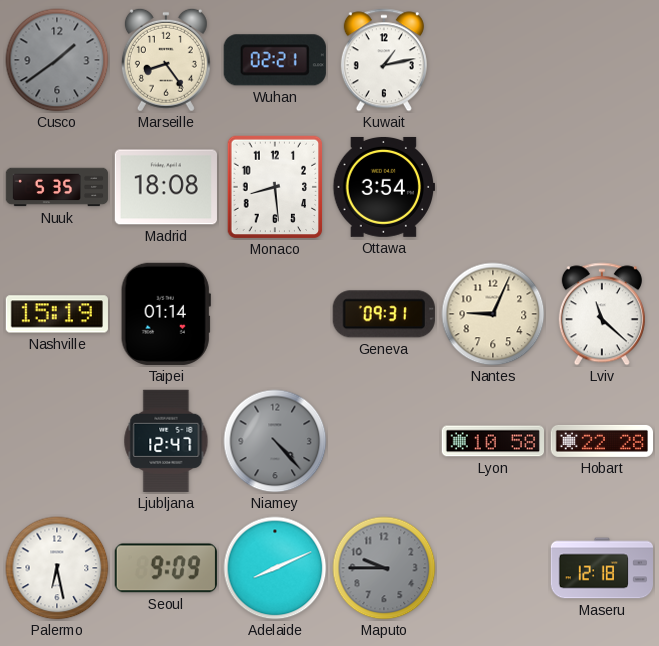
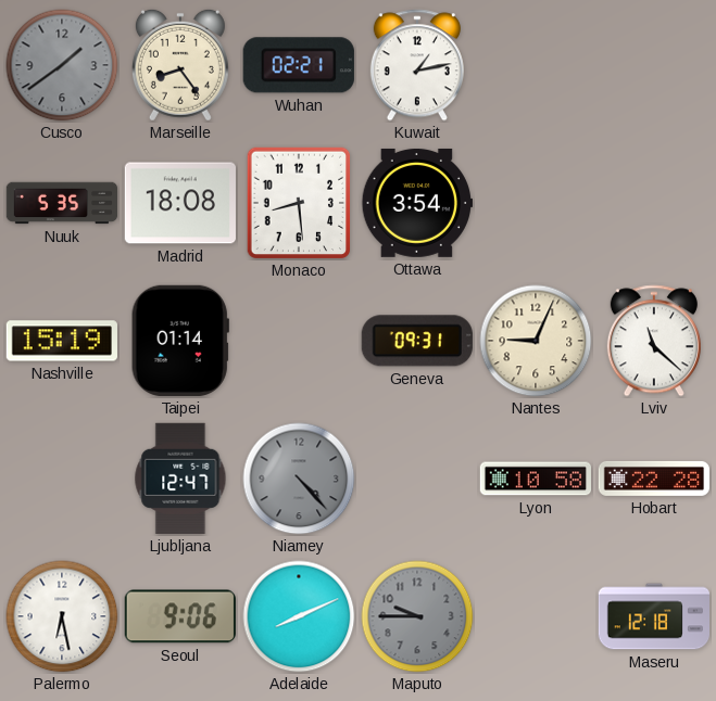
Seoul: 9:09 -> 9:06
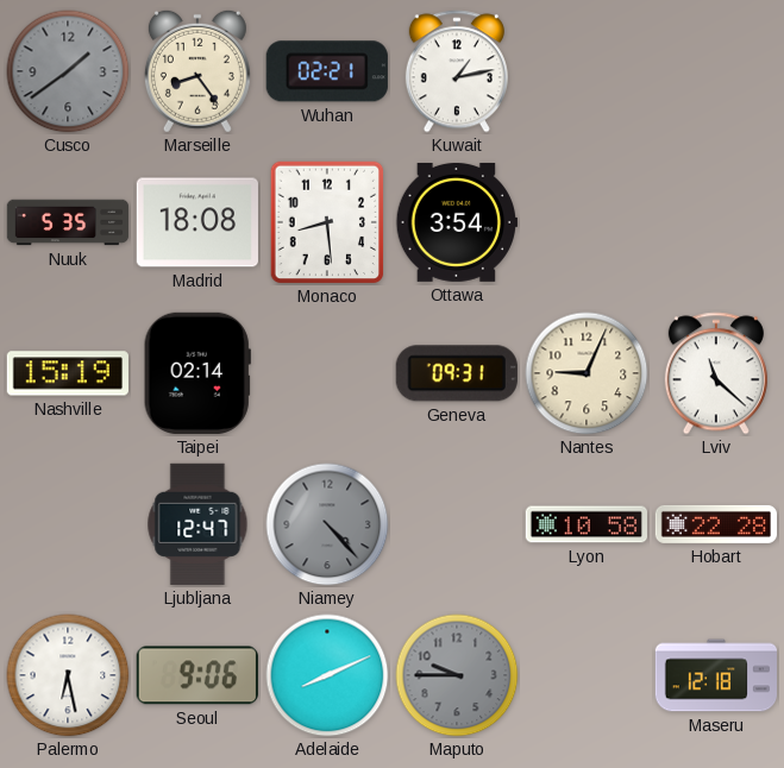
Taipei: 01:14 -> 02:14
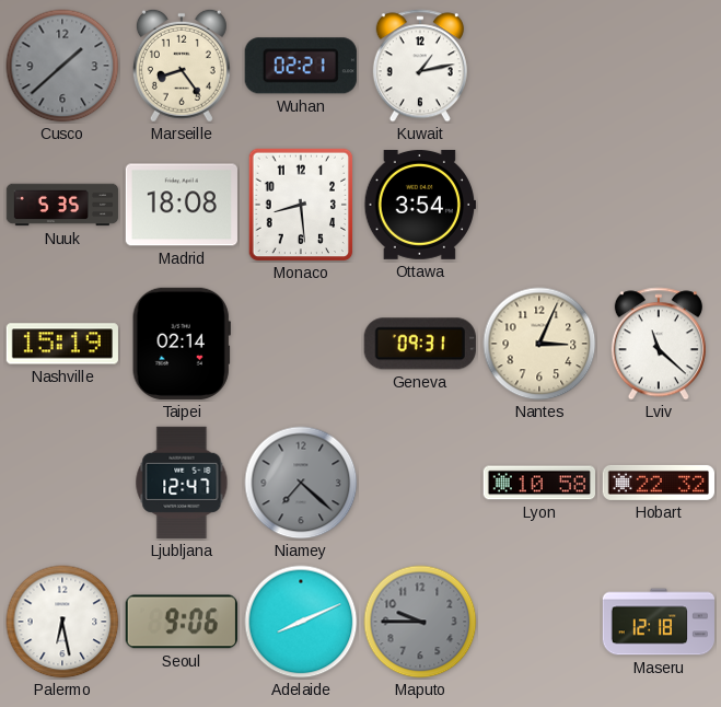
Cusco: 1:39 -> 1:38
Nantes: 9:04 -> 3:04
Niamey: 4:23 -> 7:22
Hobart: 22:28 -> 22:32
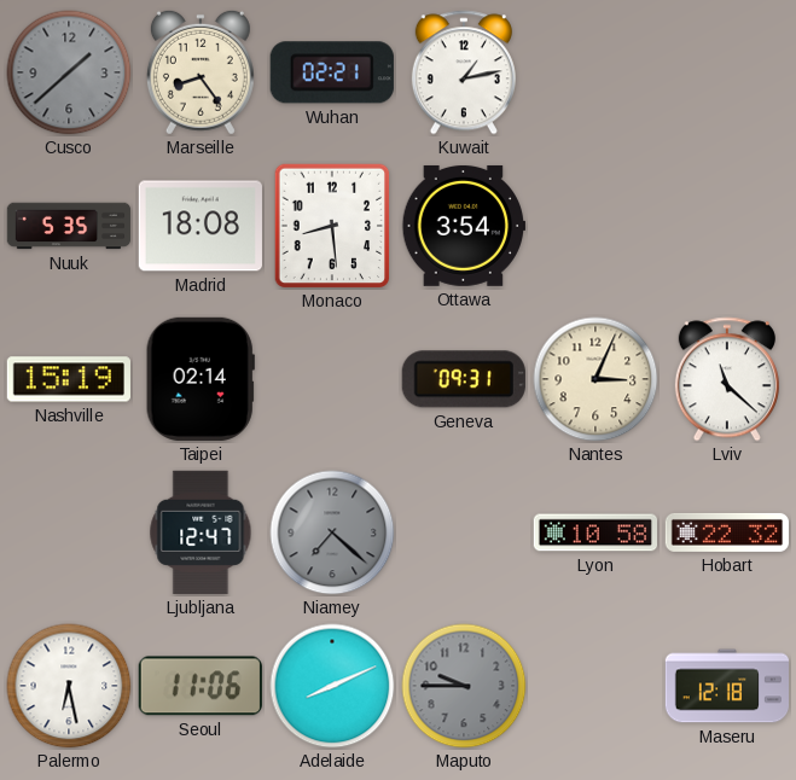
Seoul: 9:06 -> 11:06
